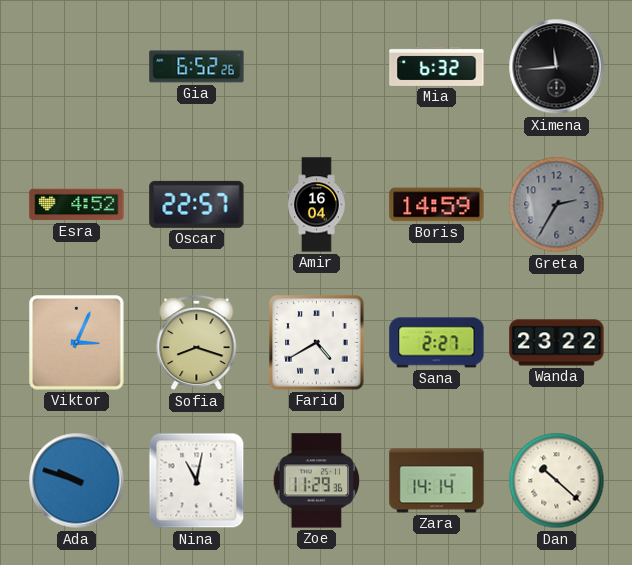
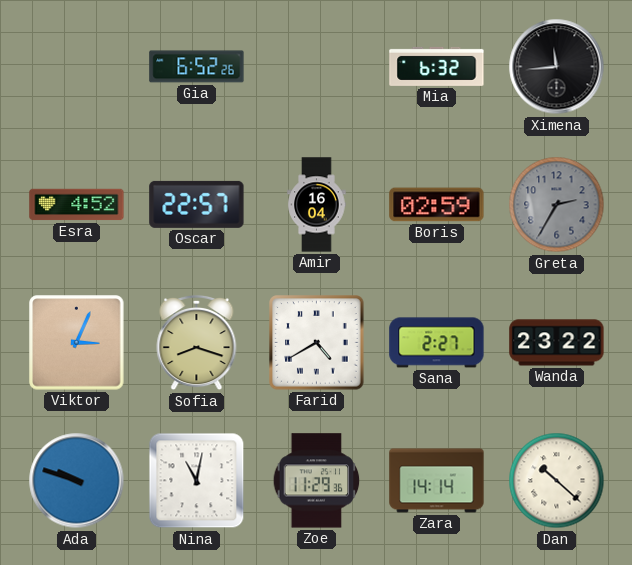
Boris: 14:59 -> 02:59
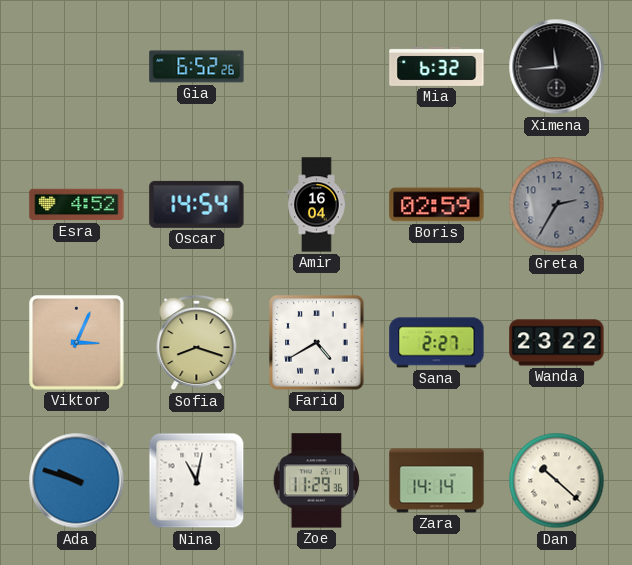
Oscar: 22:57 -> 14:54
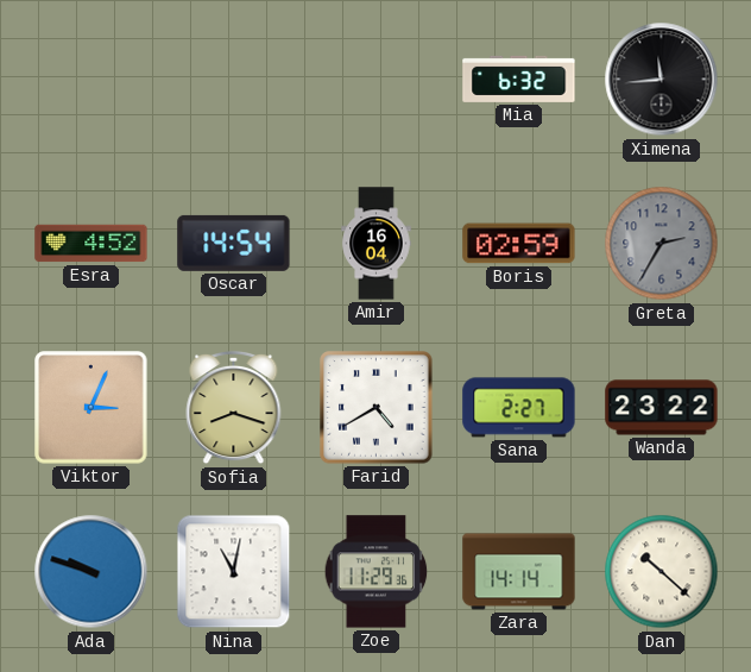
Gia: 6:52 -> none
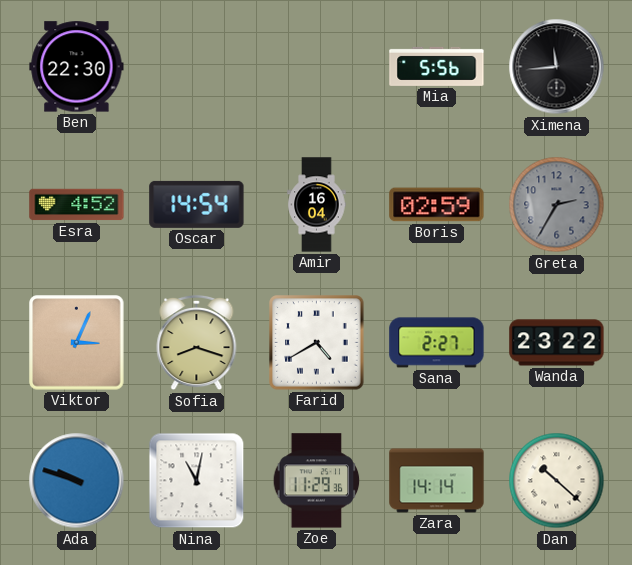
Ben: none -> 22:30
Mia: 6:32 -> 5:56
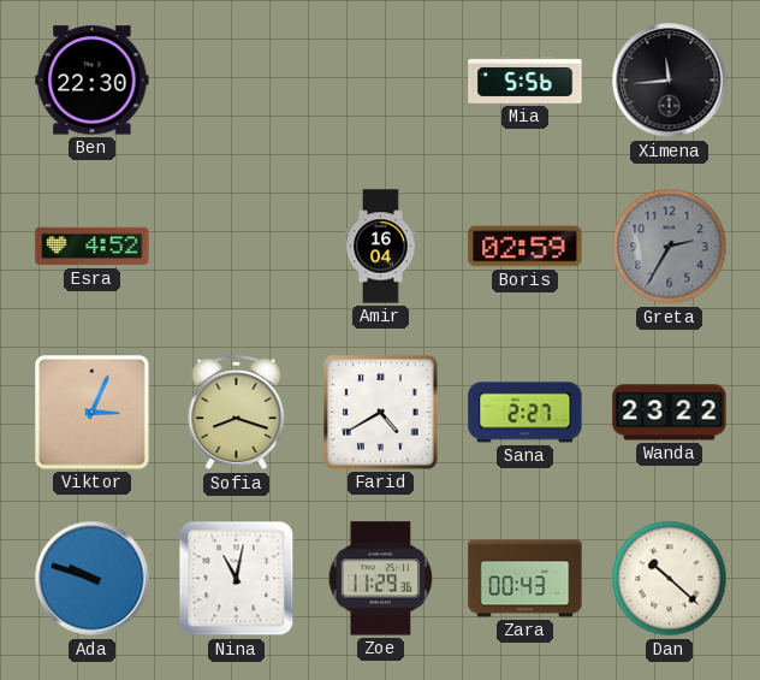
Oscar: 14:54 -> none
Zara: 14:14 -> 00:43
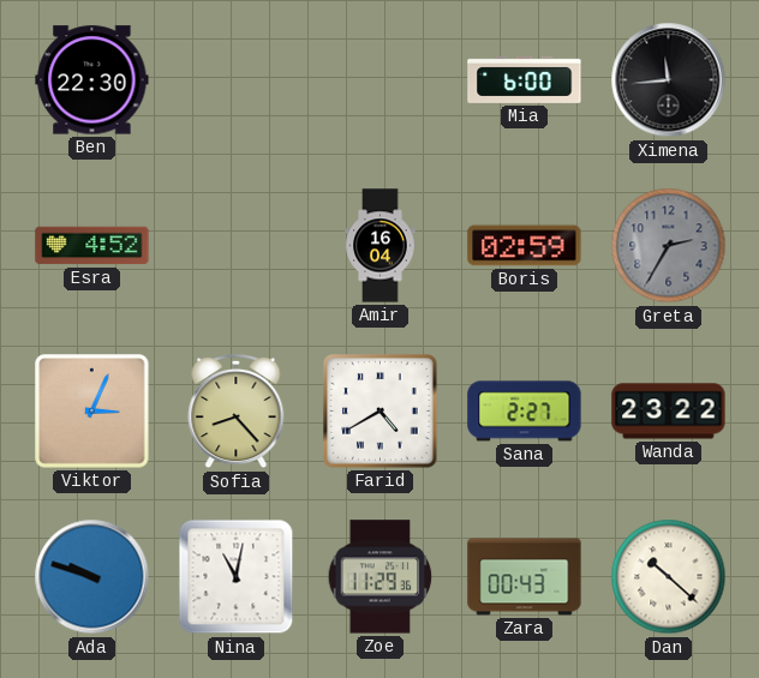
Mia: 5:56 -> 6:00
Sofia: 8:18 -> 8:23
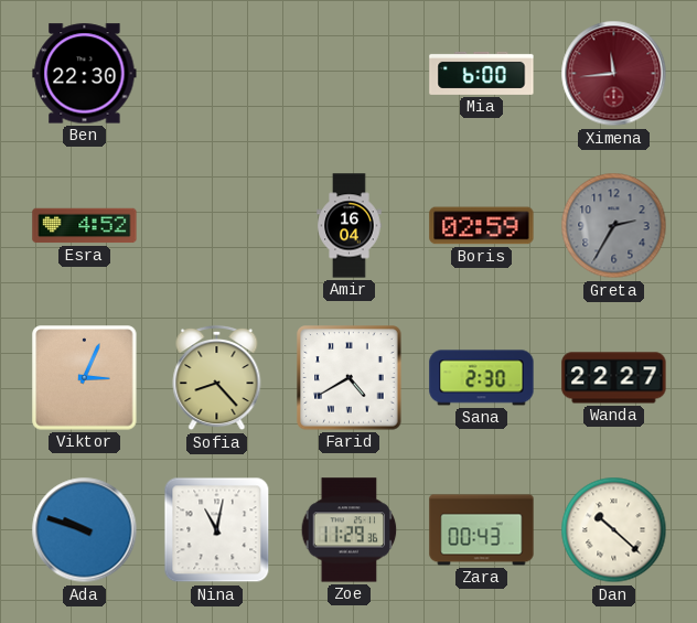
Ximena dial: black -> burgundy
Sana: 2:27 -> 2:30
Wanda: 23:22 -> 22:27
